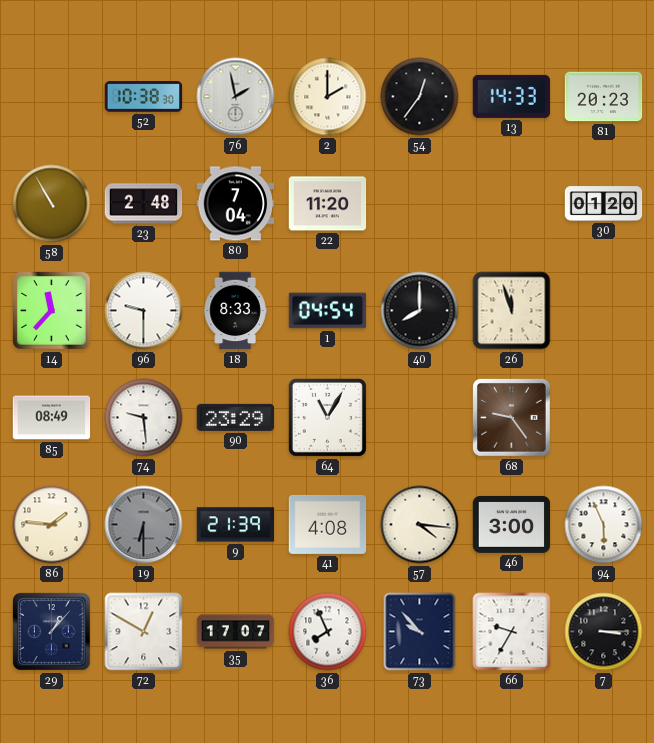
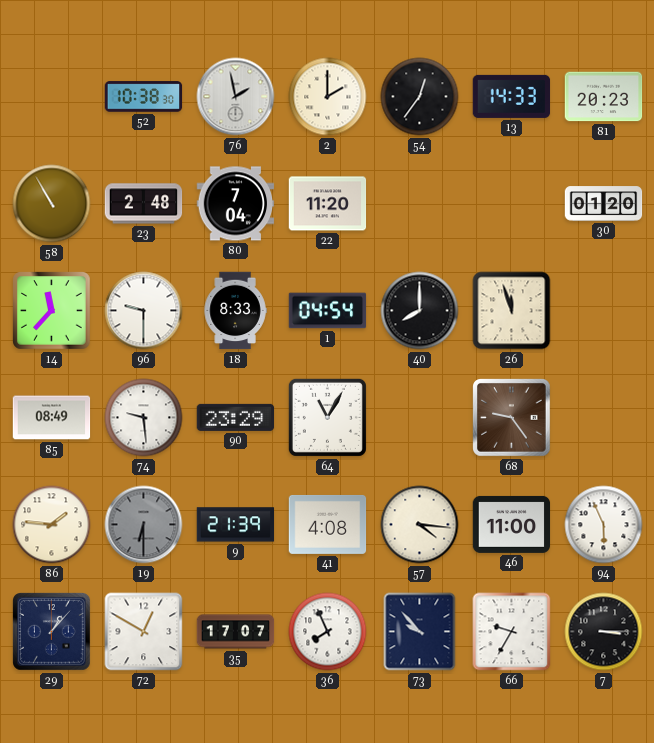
46: 3:00 -> 11:00
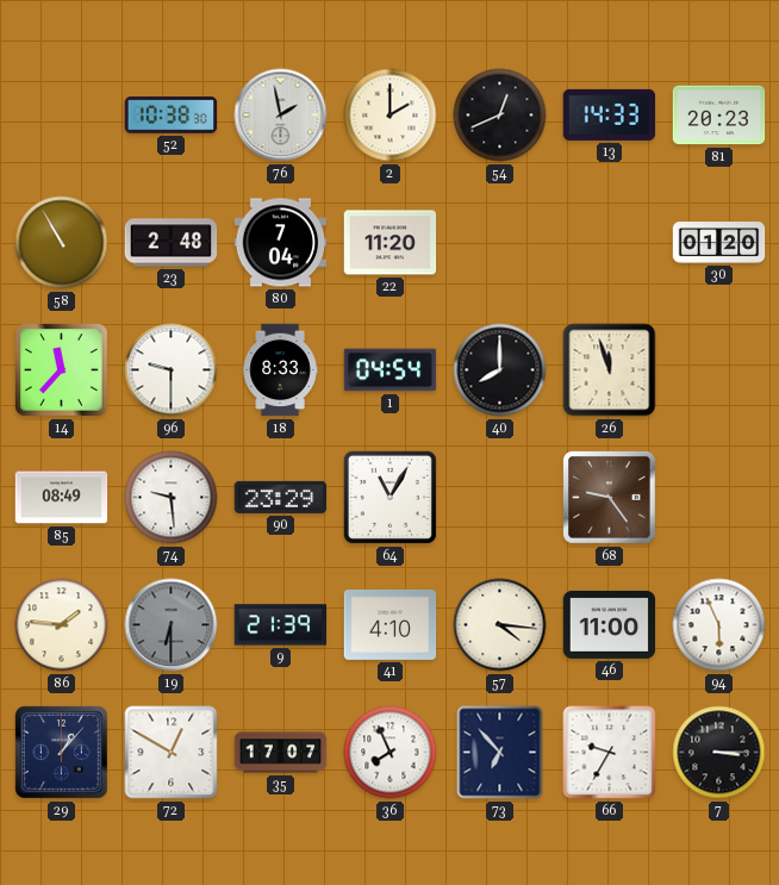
54: 12:36 -> 12:41
41: 4:08 -> 4:10
73: 9:53 -> 6:53
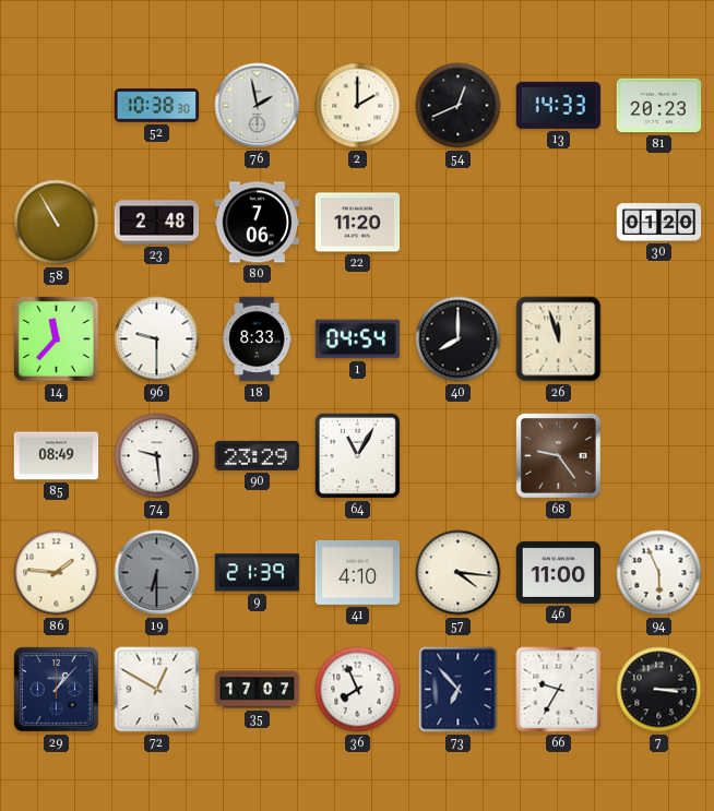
80: 7:04 -> 7:06
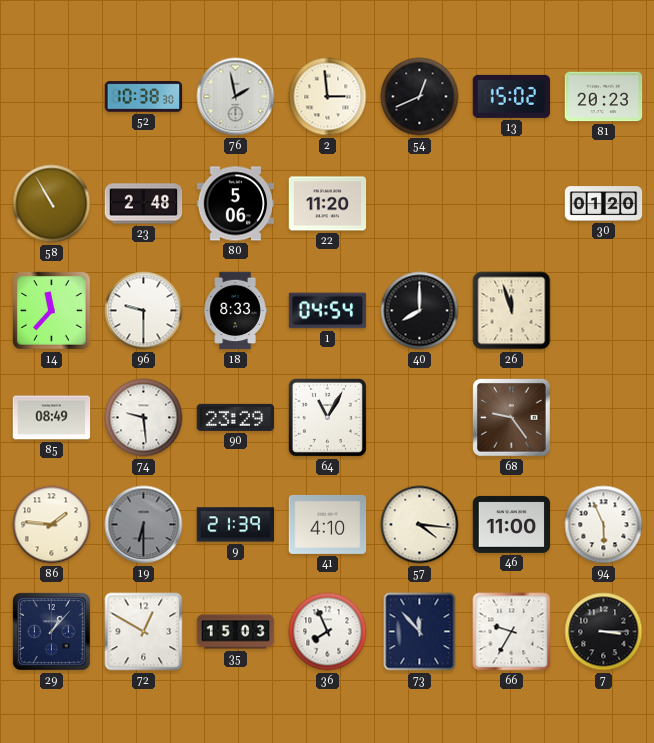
2: 2:00 -> 2:59
13: 14:33 -> 15:02
80: 7:06 -> 5:06
35: 17:07 -> 15:03
73: 6:53 -> 11:53
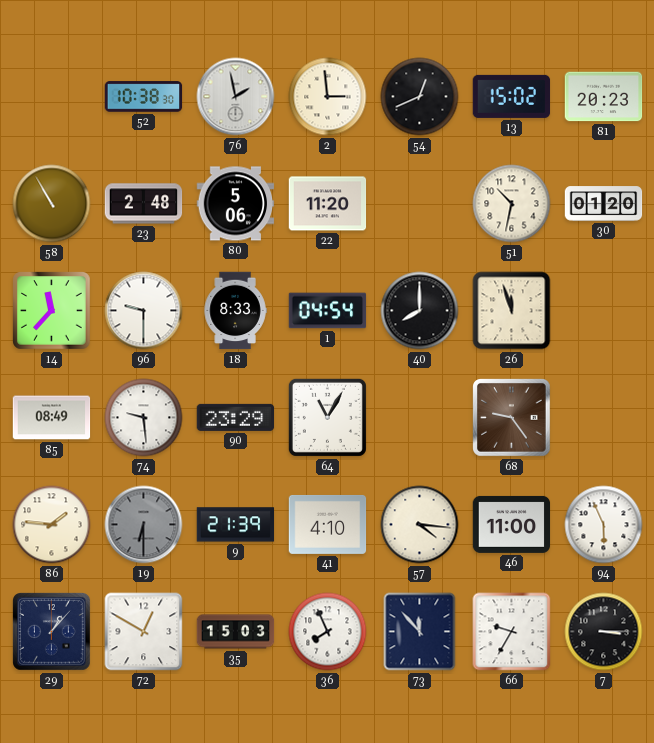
51: none -> 10:32
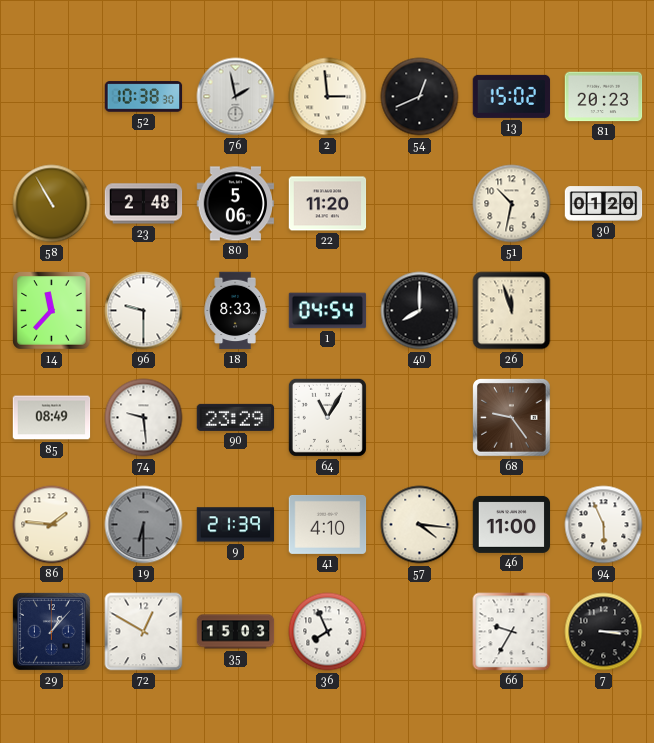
73: 11:53 -> none
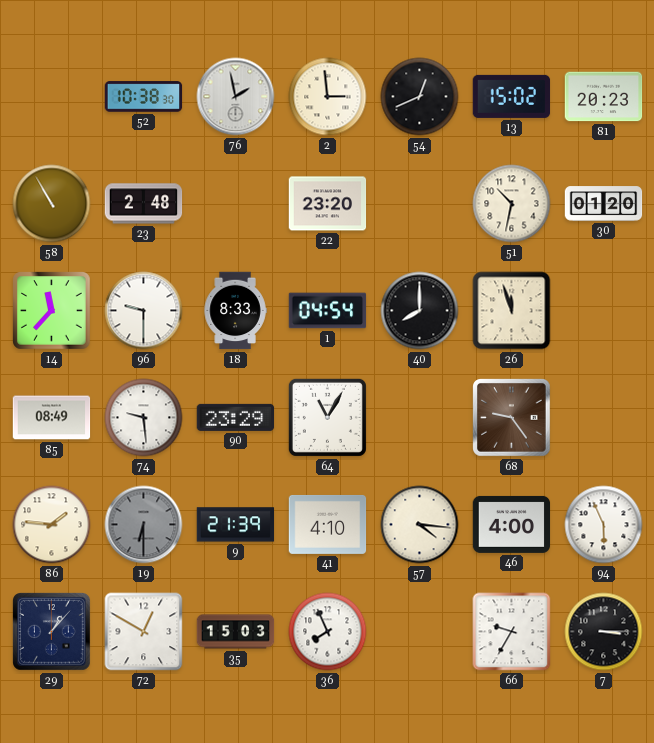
80: 5:06 -> none
22: 11:20 -> 23:20
46: 11:00 -> 4:00
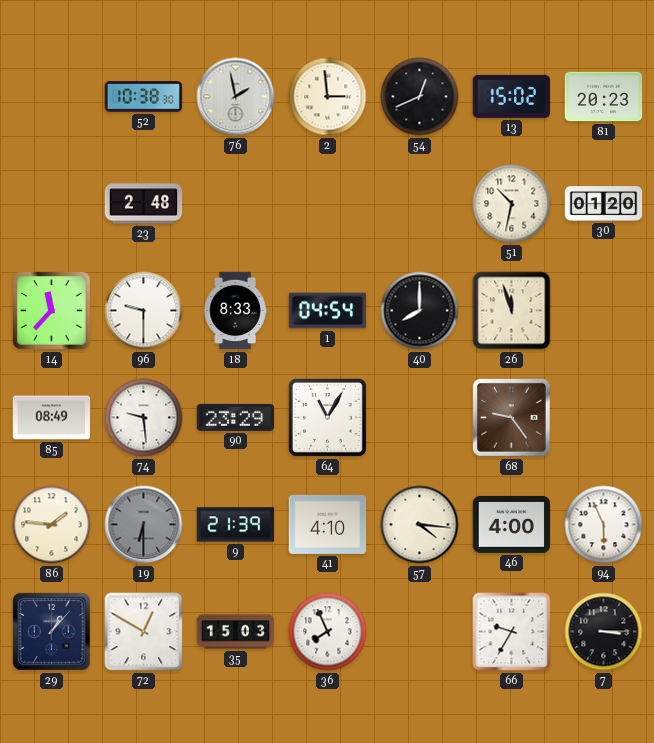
58: 10:55 -> none
22: 23:20 -> none
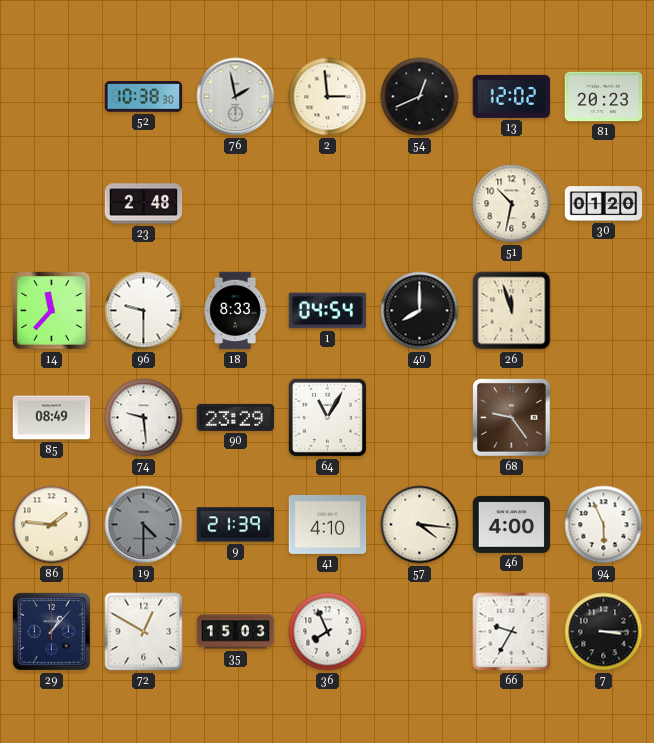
13: 15:02 -> 12:02
19: 6:30 -> 4:30
